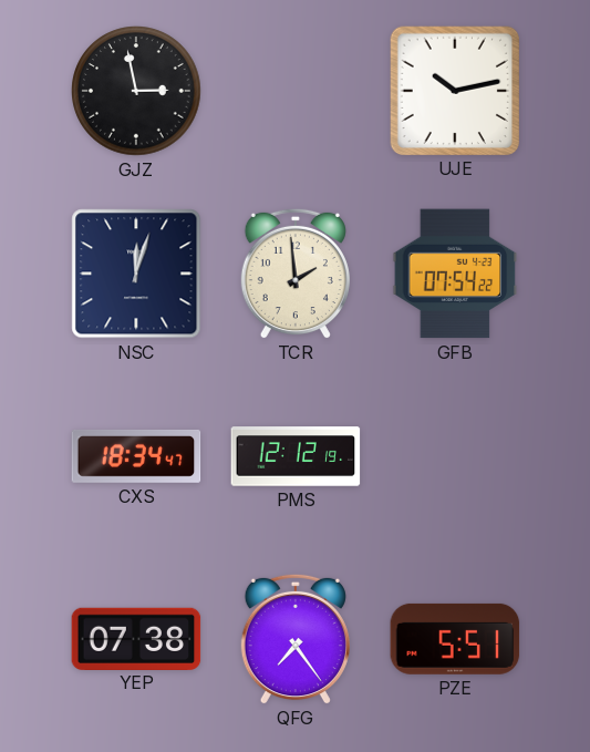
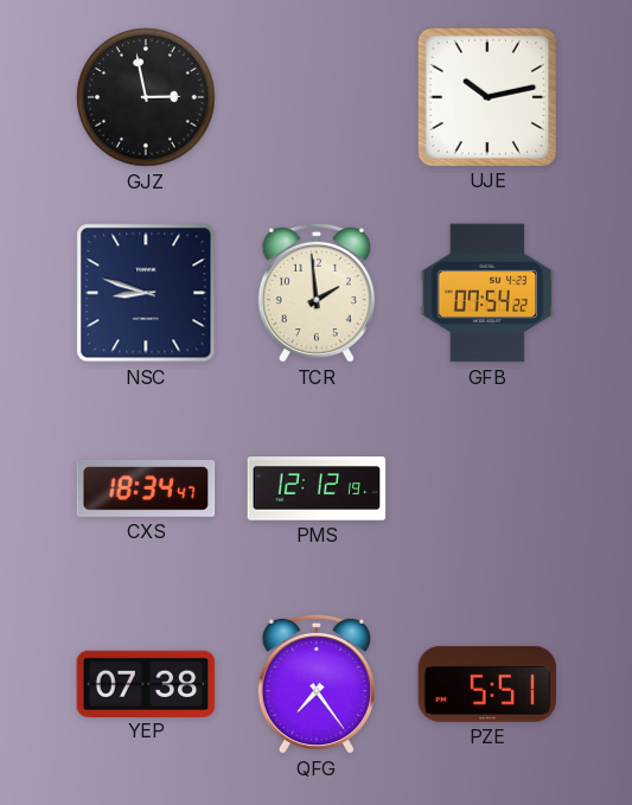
NSC: 12:03 -> 8:48
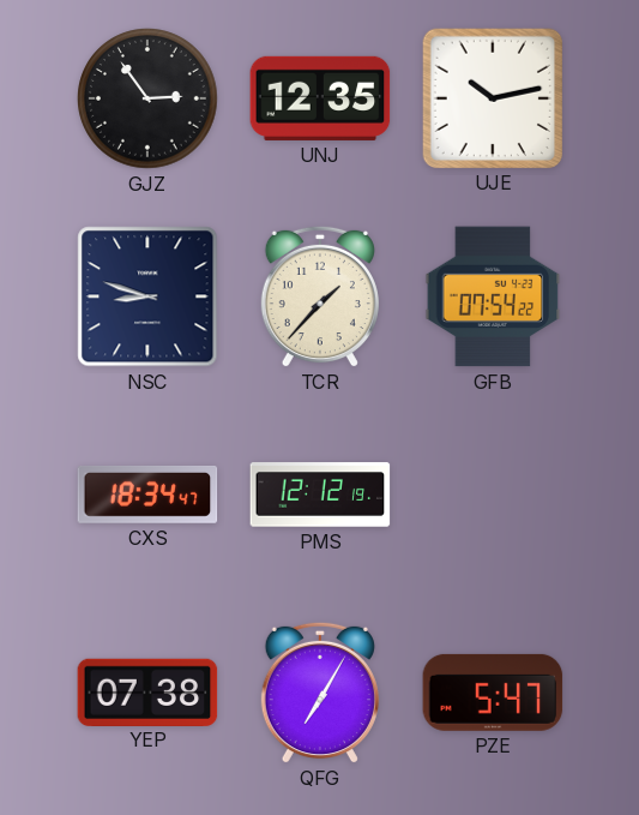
GJZ: 2:58 -> 2:54
UNJ: none -> 12:35
TCR: 1:59 -> 1:37
QFG: 7:24 -> 7:05
PZE: 5:51 -> 5:47
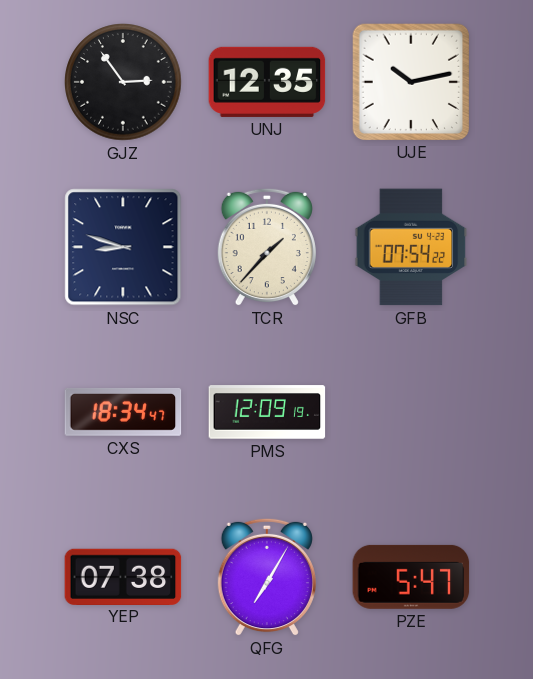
PMS: 12:12 -> 12:09
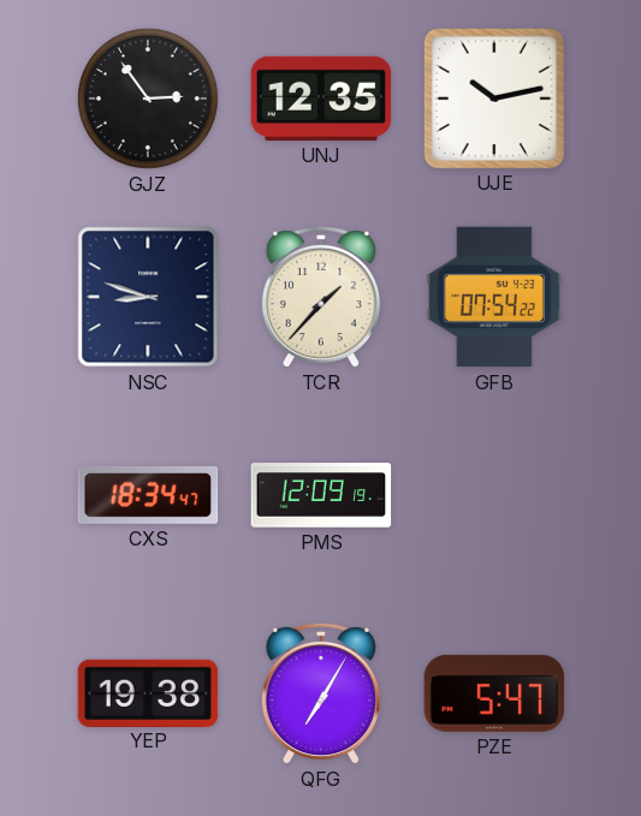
YEP: 07:38 -> 19:38
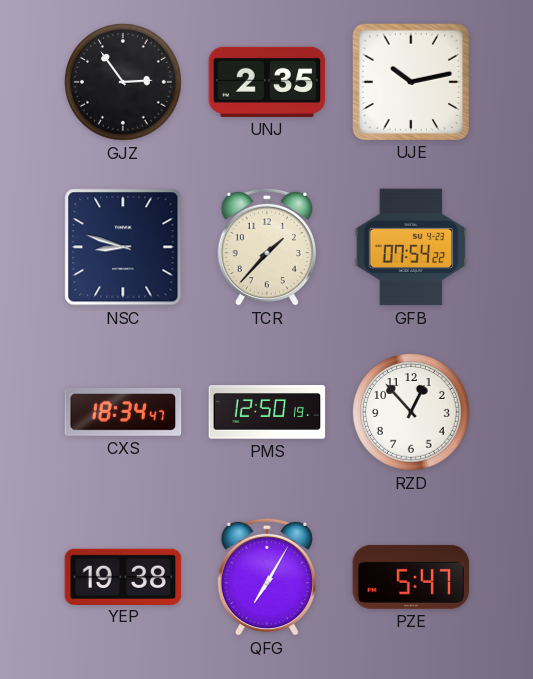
UNJ: 12:35 -> 2:35
PMS: 12:09 -> 12:50
RZD: none -> 12:53
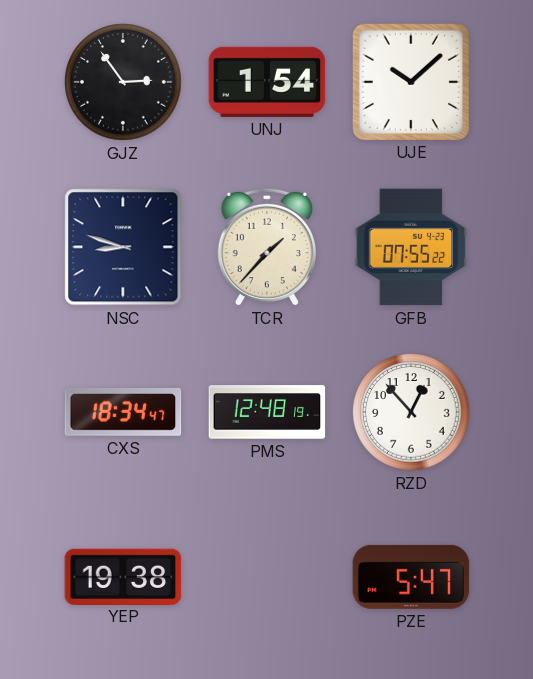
UNJ: 2:35 -> 1:54
UJE: 10:13 -> 10:08
GFB: 07:54 -> 07:55
PMS: 12:50 -> 12:48
QFG: 7:05 -> none
